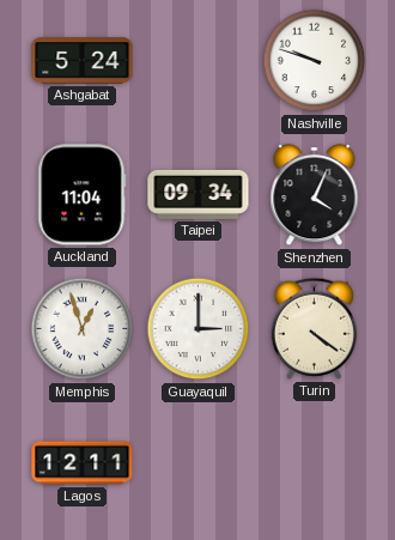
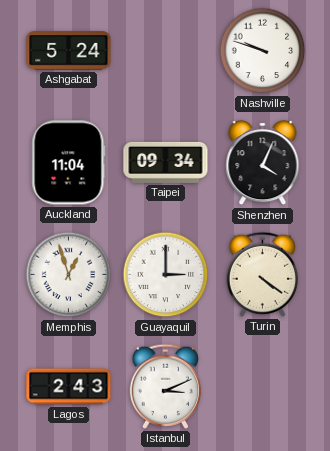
Lagos: 12:11 -> 2:43
Istanbul: none -> 3:11
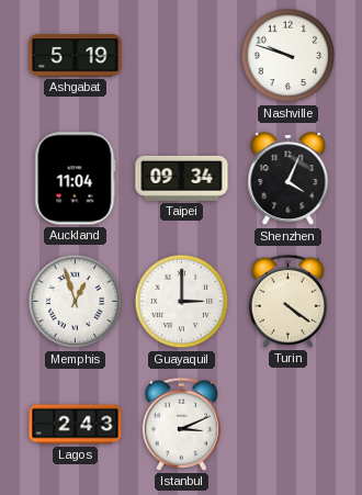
Ashgabat: 5:24 -> 5:19
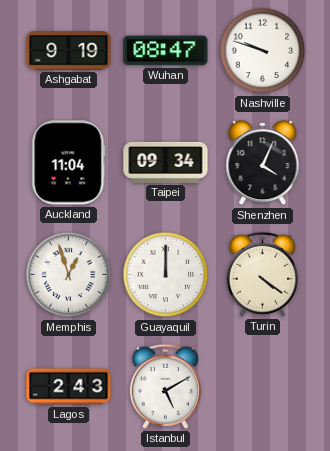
Ashgabat: 5:19 -> 9:19
Wuhan: none -> 08:47
Guayaquil: 3:00 -> 12:00
Istanbul: 3:11 -> 5:10
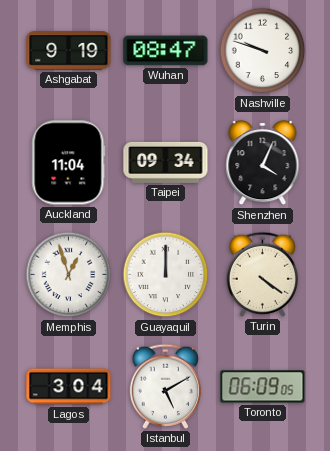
Lagos: 2:43 -> 3:04
Toronto: none -> 06:09
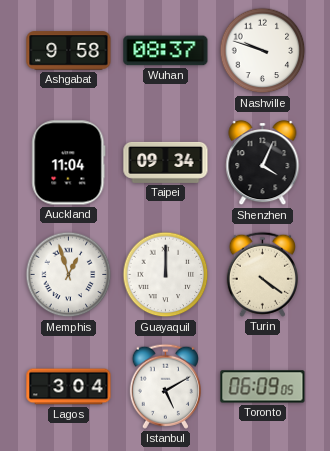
Ashgabat: 9:19 -> 9:58
Wuhan: 08:47 -> 08:37
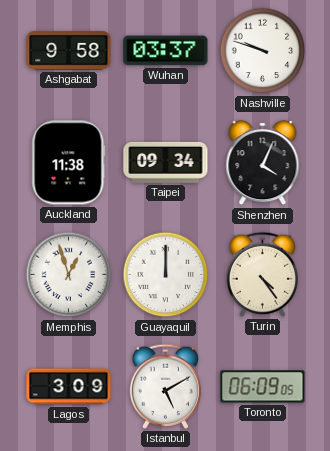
Wuhan: 08:37 -> 03:37
Auckland: 11:04 -> 11:38
Turin: 4:21 -> 4:24
Lagos: 3:04 -> 3:09
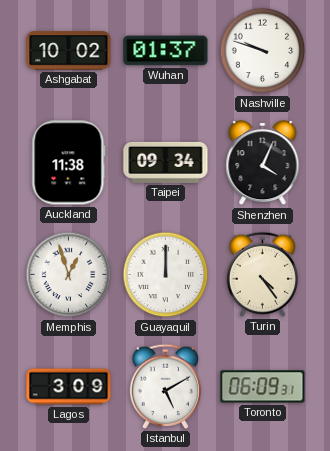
Ashgabat: 9:58 -> 10:02
Wuhan: 03:37 -> 01:37
Toronto: 06:09:05 -> 06:09:31
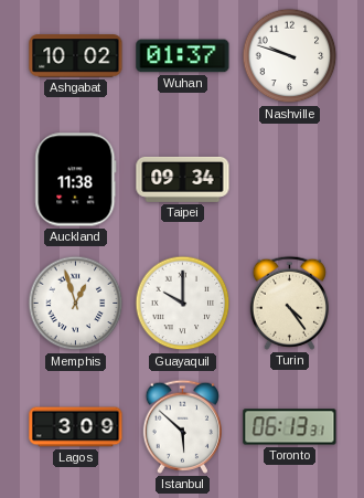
Shenzhen: 4:04 -> none
Guayaquil: 12:00 -> 10:00
Istanbul: 5:10 -> 5:52
Toronto: 06:09 -> 06:13
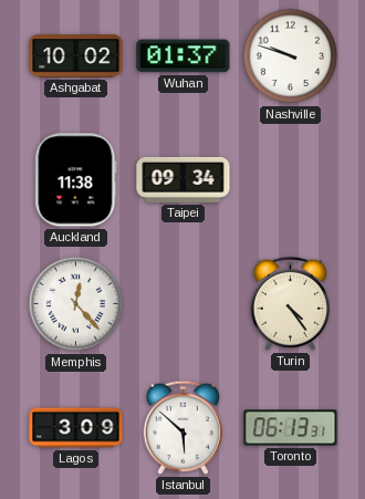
Memphis: 12:57 -> 12:23
Guayaquil: 10:00 -> none
